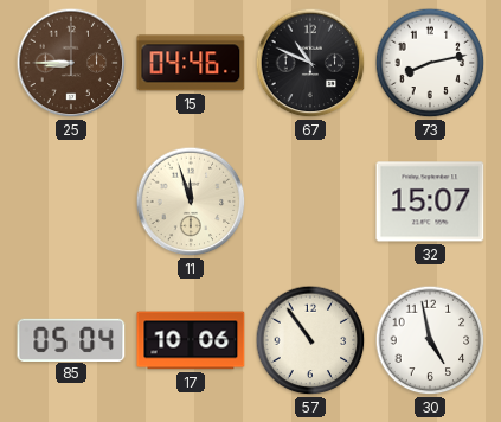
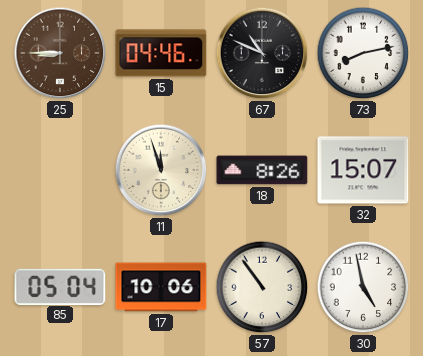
18: none -> 8:26
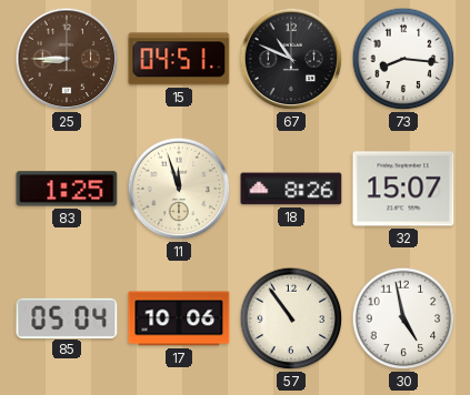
15: 04:46 -> 04:51
73: 8:13 -> 8:16
83: none -> 1:25
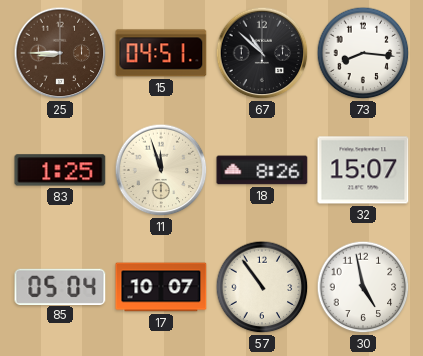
67: 10:49 -> 10:52
17: 10:06 -> 10:07
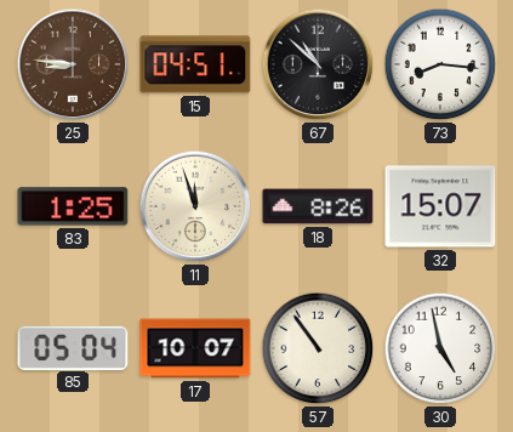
25: 8:45 -> 8:46
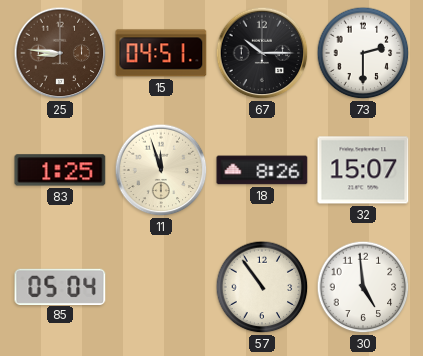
67: 10:52 -> 10:15
73: 8:16 -> 2:30
17: 10:07 -> none
30: 4:58 -> 4:59
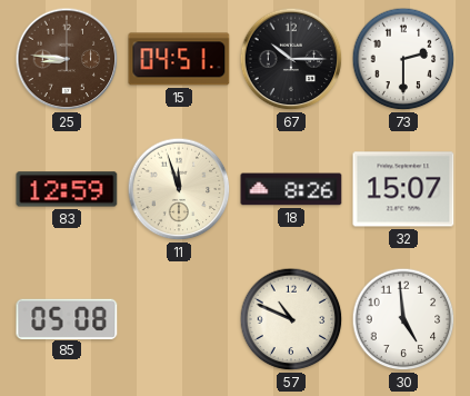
83: 1:25 -> 12:59
85: 05:04 -> 05:08
57: 10:54 -> 10:49
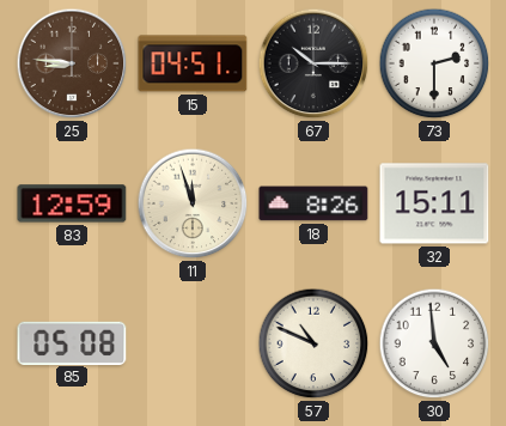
32: 15:07 -> 15:11
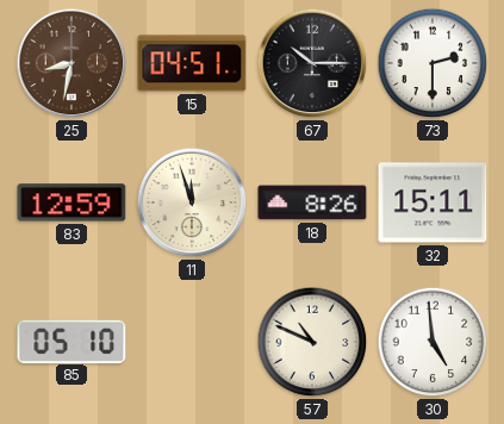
25: 8:46 -> 8:32
85: 05:08 -> 05:10
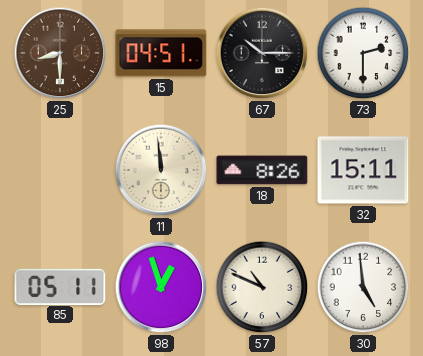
25: 8:32 -> 8:30
83: 12:59 -> none
11: 11:57 -> 11:59
85: 05:10 -> 05:11
98: none -> 12:57
